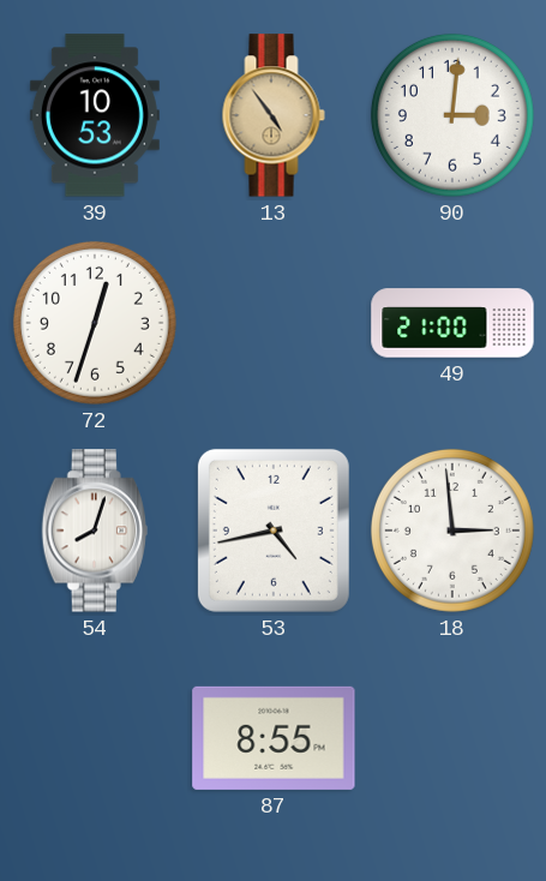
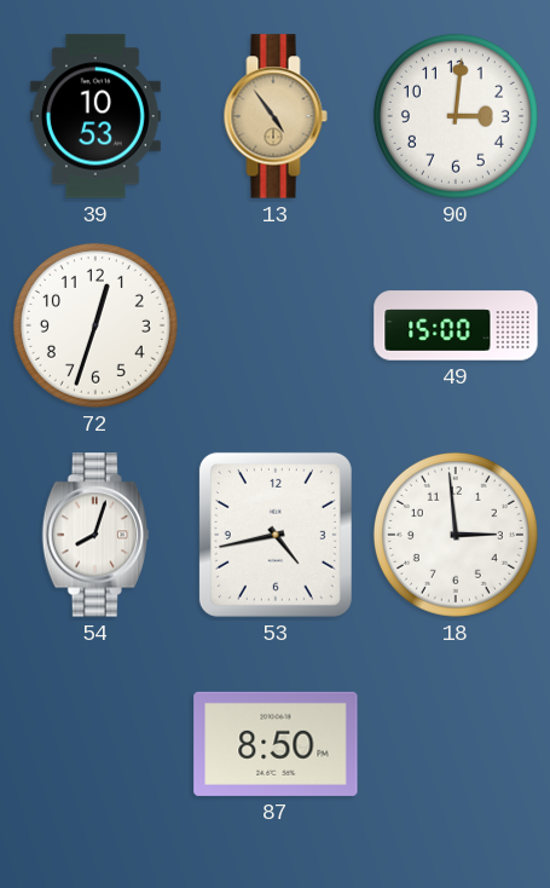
49: 21:00 -> 15:00
87: 8:55 -> 8:50
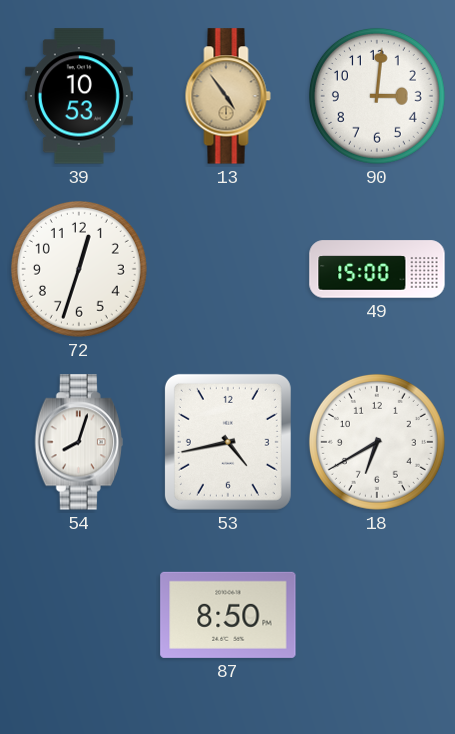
18: 2:59 -> 6:40
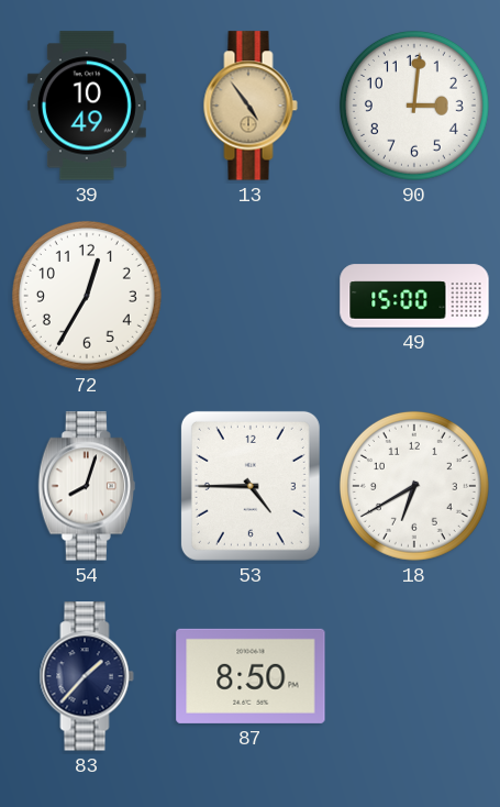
39: 10:53 -> 10:49
72: 12:33 -> 12:35
53: 4:43 -> 4:45
83: none -> 1:37
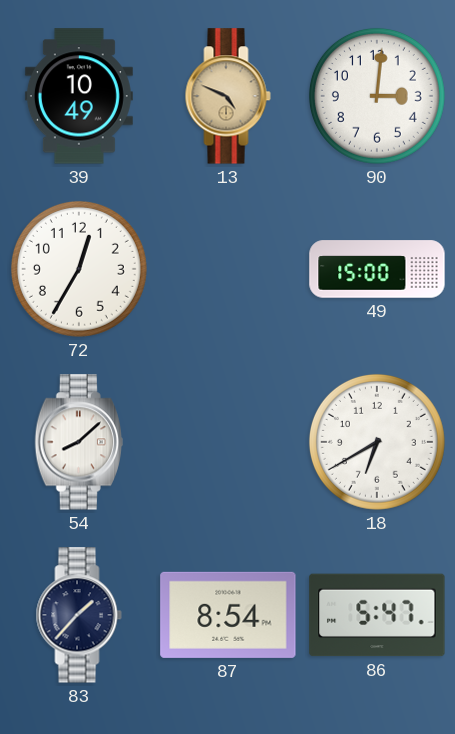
13: 4:54 -> 4:49
54: 8:03 -> 8:08
53: 4:45 -> none
87: 8:50 -> 8:54
86: none -> 5:47
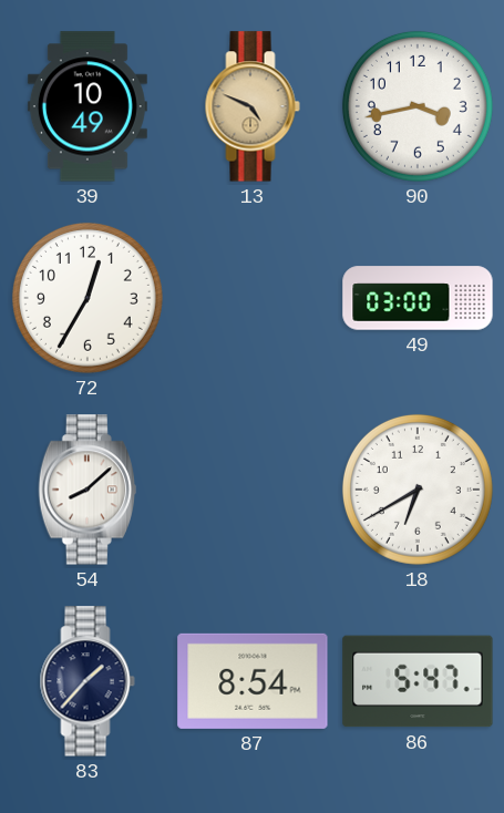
90: 3:01 -> 3:43
49: 15:00 -> 03:00
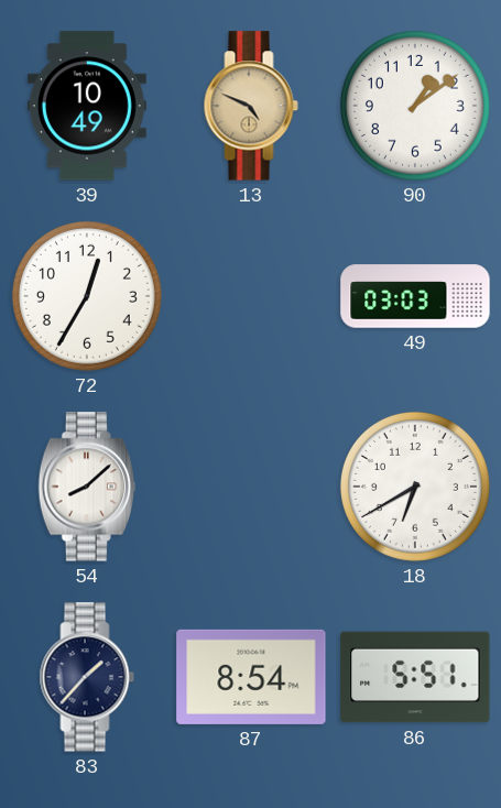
90: 3:43 -> 1:09
49: 03:00 -> 03:03
86: 5:47 -> 5:51
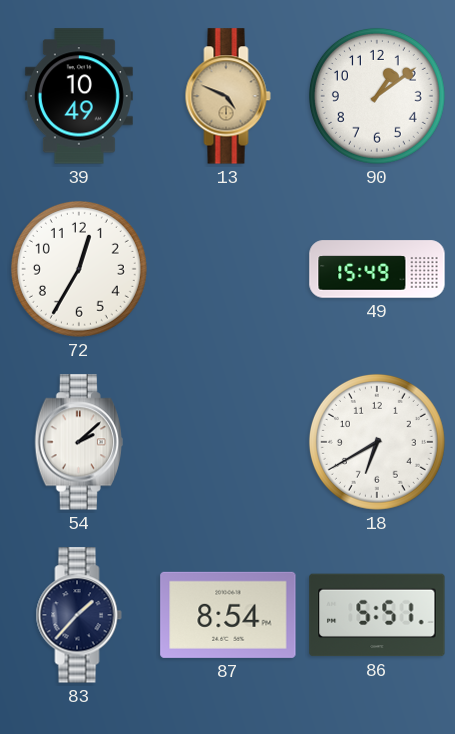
49: 03:03 -> 15:49
54: 8:08 -> 2:08
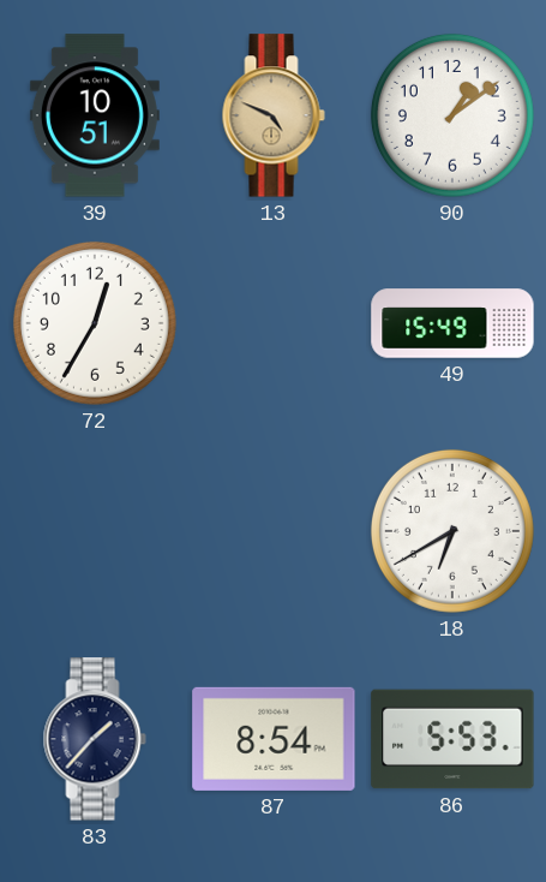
39: 10:49 -> 10:51
54: 2:08 -> none
86: 5:51 -> 5:53
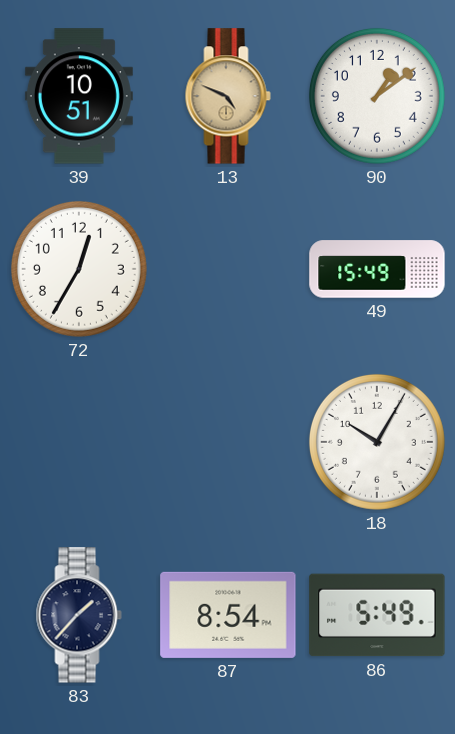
18: 6:40 -> 10:05
86: 5:53 -> 5:49
